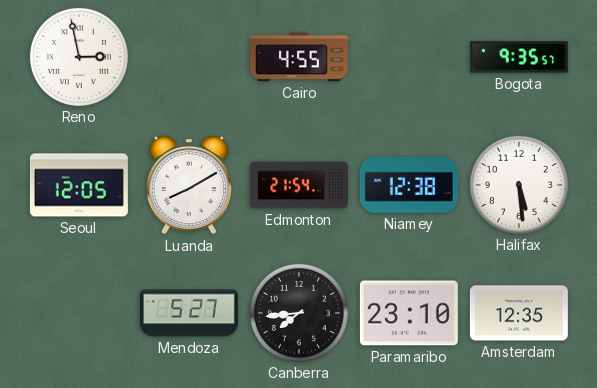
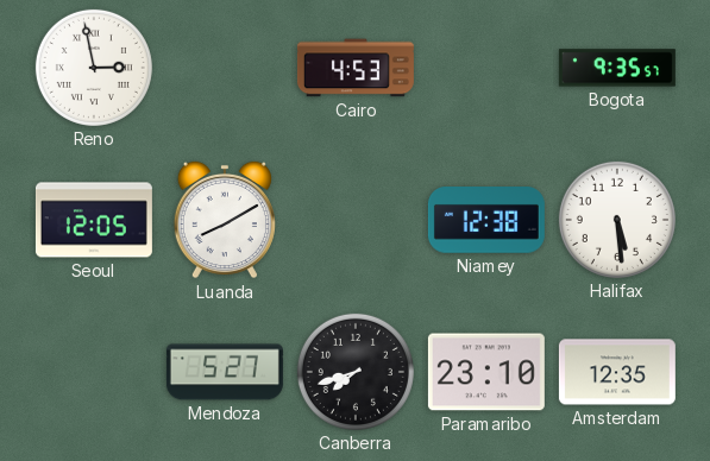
Cairo: 4:55 -> 4:53
Edmonton: 21:54 -> none
Canberra: 7:44 -> 7:42
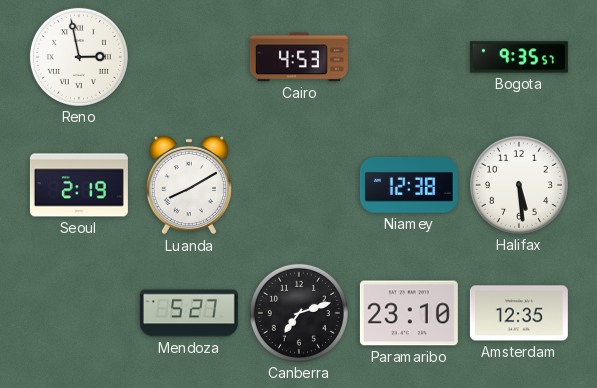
Seoul: 12:05 -> 2:19
Canberra: 7:42 -> 7:12
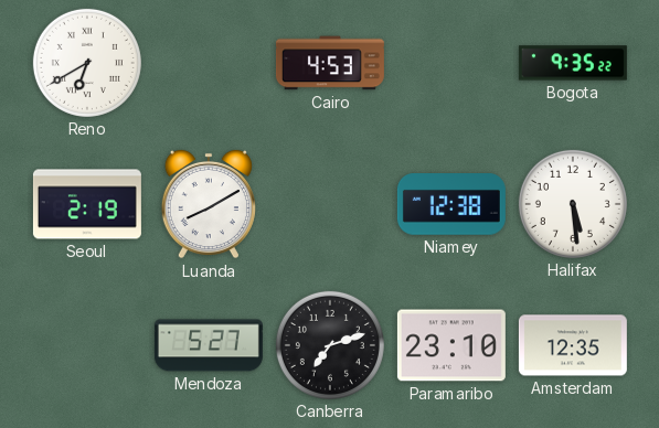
Reno: 2:58 -> 6:40
Bogota: 9:35:57 -> 9:35:22
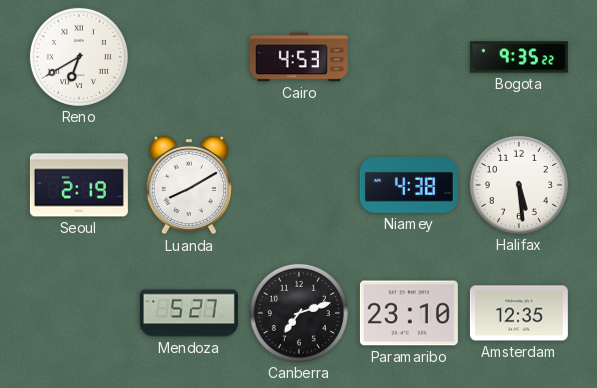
Niamey: 12:38 -> 4:38
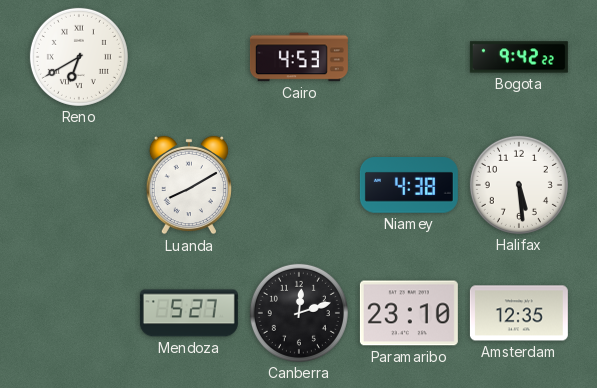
Bogota: 9:35 -> 9:42
Seoul: 2:19 -> none
Canberra: 7:12 -> 12:12
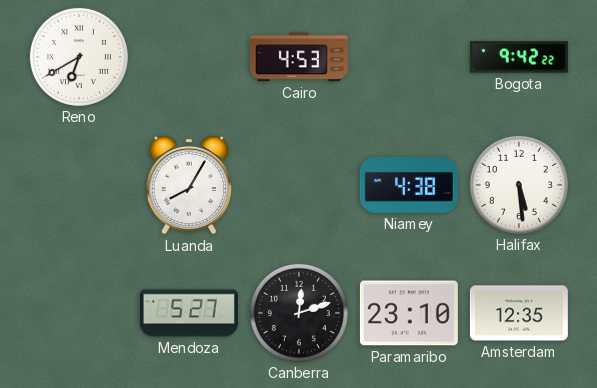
Luanda: 8:10 -> 8:05
